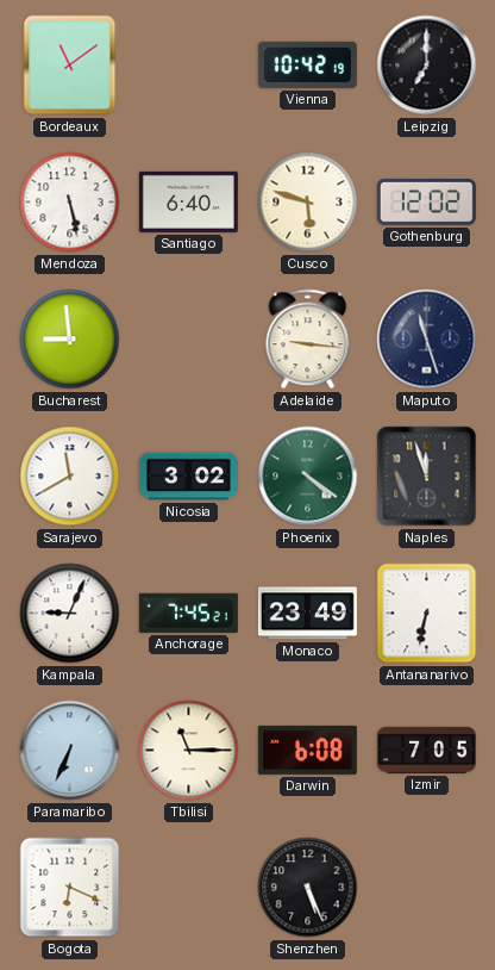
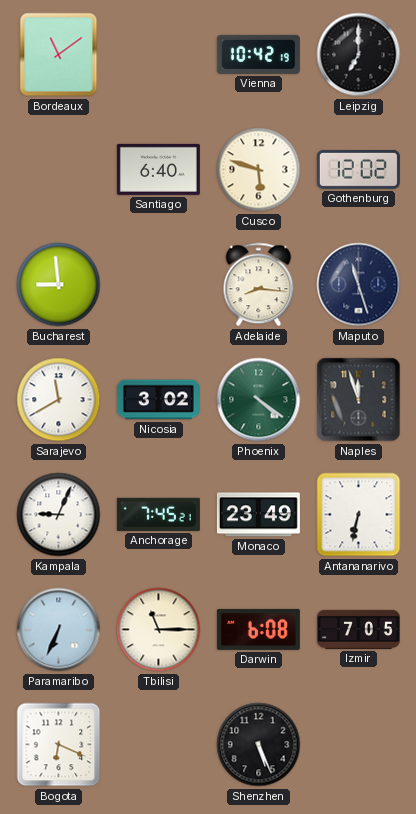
Mendoza: 5:28 -> none
Adelaide: 9:16 -> 8:16
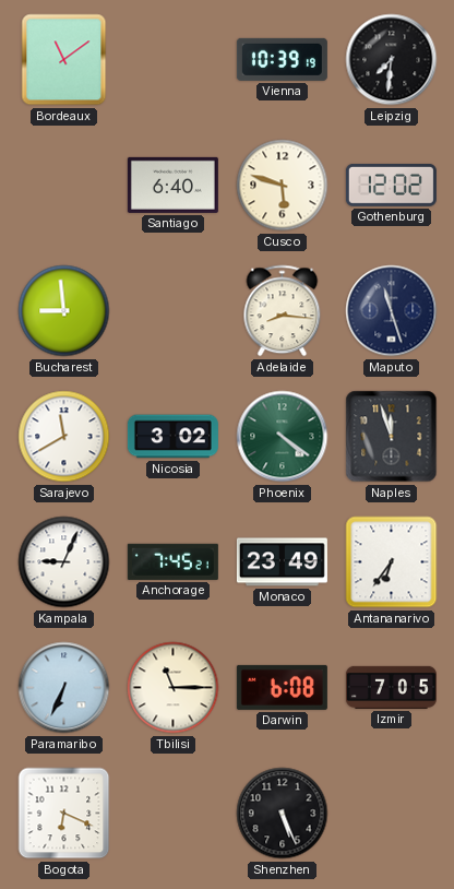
Vienna: 10:42 -> 10:39
Leipzig: 7:00 -> 7:31
Antananarivo: 6:32 -> 6:36
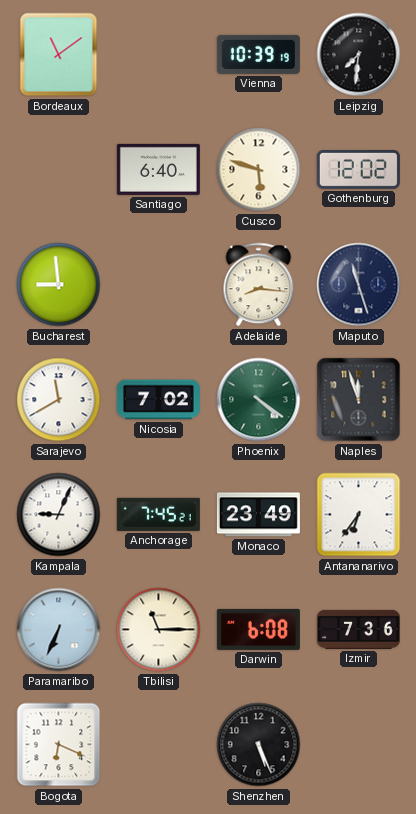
Nicosia: 3:02 -> 7:02
Izmir: 7:05 -> 7:36
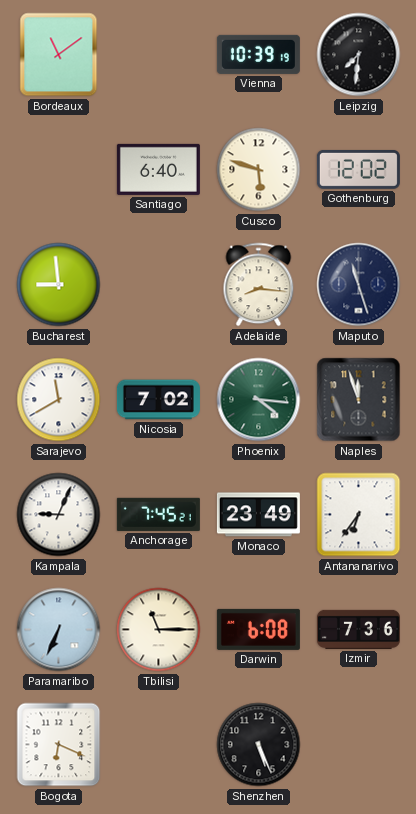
Phoenix: 4:21 -> 4:16
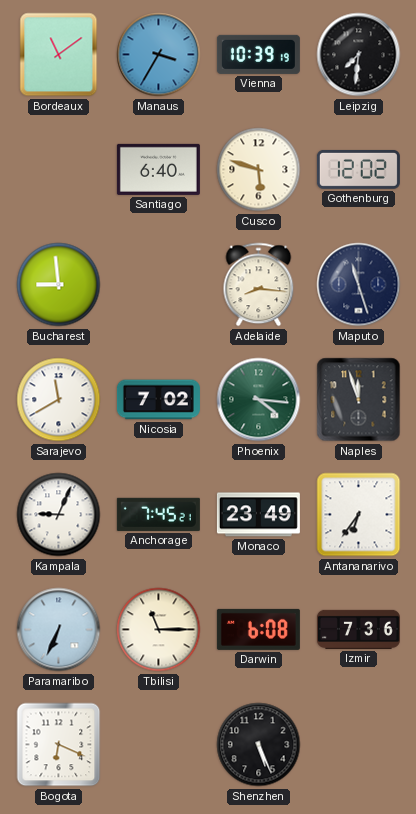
Manaus: none -> 3:35
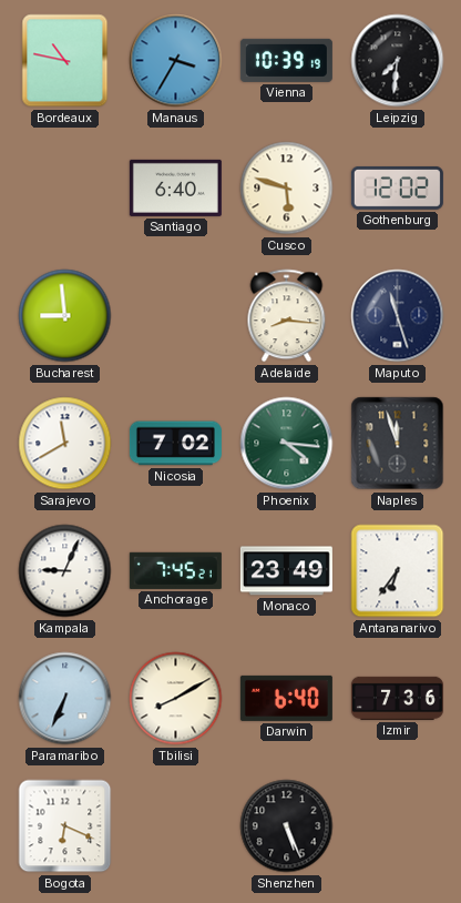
Bordeaux: 11:09 -> 10:47
Tbilisi: 11:15 -> 8:10
Darwin: 6:08 -> 6:40
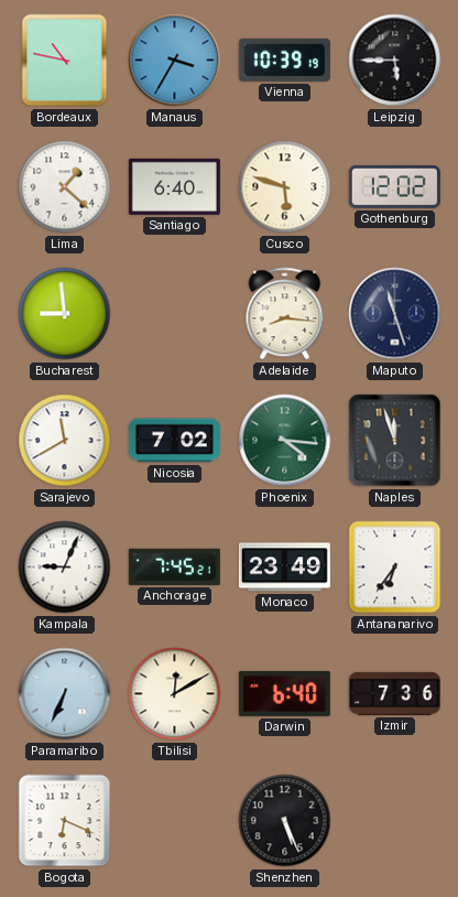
Leipzig: 7:31 -> 5:45
Lima: none -> 1:22
Tbilisi: 8:10 -> 12:10
